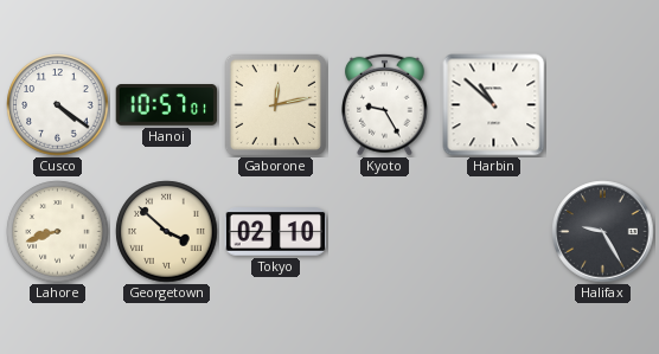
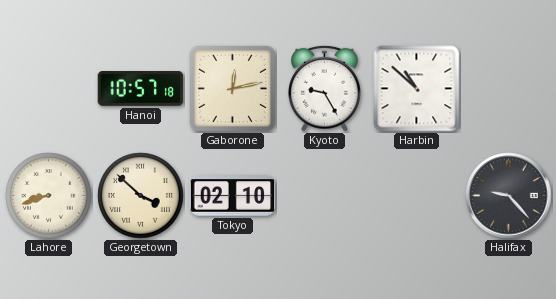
Cusco: 4:21 -> none
Hanoi: 10:57:01 -> 10:57:18
Halifax: 9:25 -> 9:23
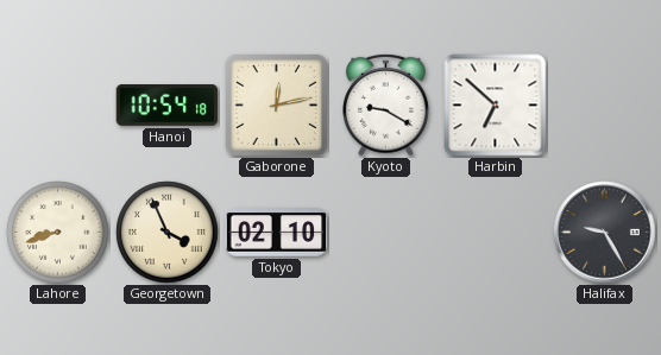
Hanoi: 10:57 -> 10:54
Kyoto: 9:25 -> 9:20
Harbin: 10:52 -> 6:52
Georgetown: 3:52 -> 3:56
Halifax: 9:23 -> 9:25
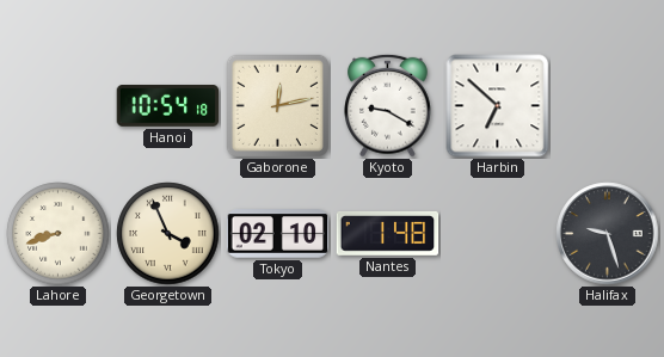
Nantes: none -> 1:48
Halifax: 9:25 -> 9:27
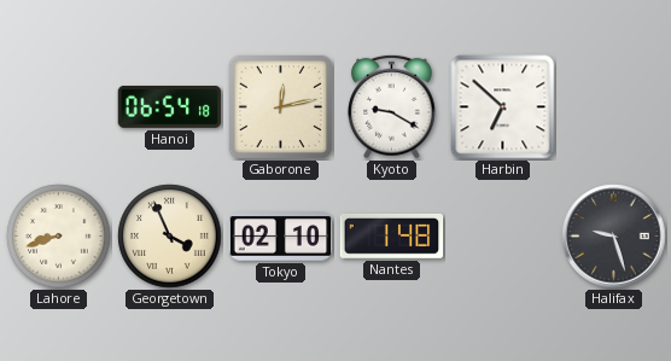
Hanoi: 10:54 -> 06:54
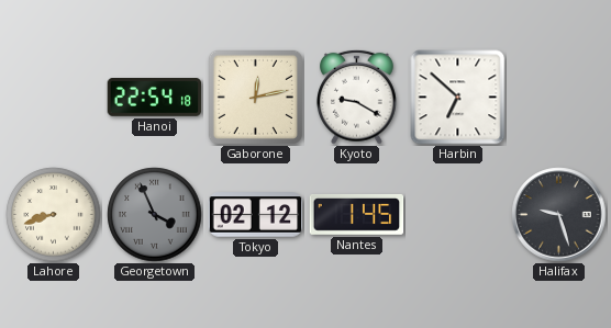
Hanoi: 06:54 -> 22:54
Georgetown dial: cream -> grey
Tokyo: 02:10 -> 02:12
Nantes: 1:48 -> 1:45
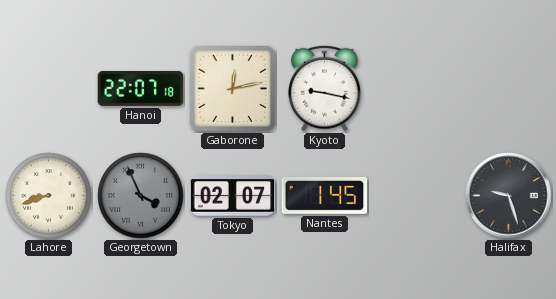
Hanoi: 22:54 -> 22:07
Kyoto: 9:20 -> 9:17
Harbin: 6:52 -> none
Tokyo: 02:12 -> 02:07
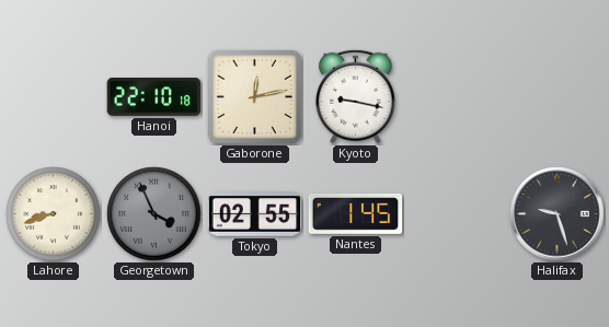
Hanoi: 22:07 -> 22:10
Tokyo: 02:07 -> 02:55
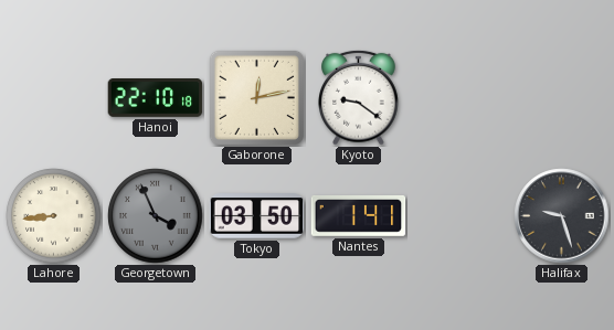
Kyoto: 9:17 -> 9:21
Lahore: 8:42 -> 8:44
Tokyo: 02:55 -> 03:50
Nantes: 1:45 -> 1:41
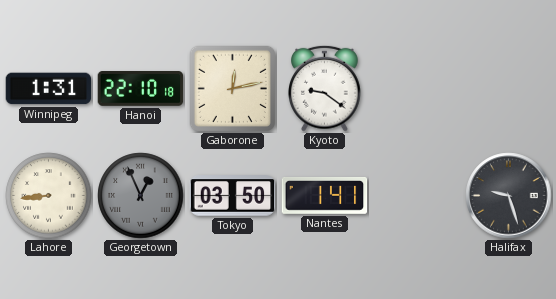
Winnipeg: none -> 1:31
Georgetown: 3:56 -> 12:56
